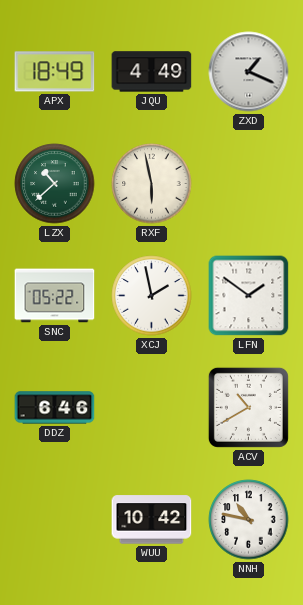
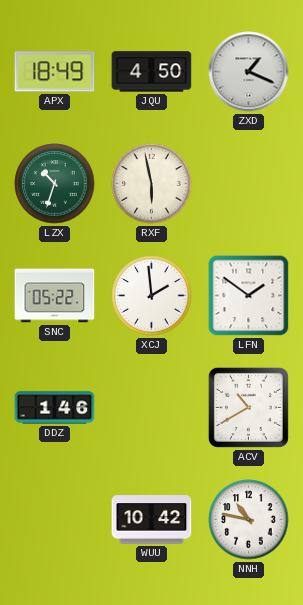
JQU: 4:49 -> 4:50
LZX: 10:38 -> 10:33
XCJ: 1:58 -> 1:59
DDZ: 6:46 -> 1:46
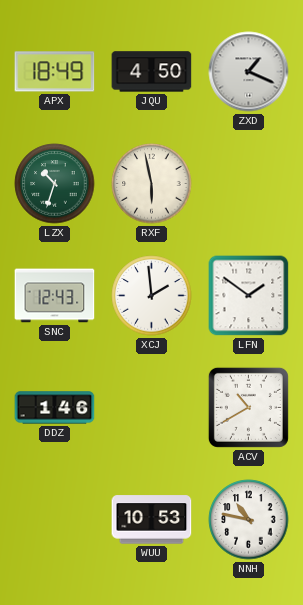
SNC: 05:22 -> 12:43
WUU: 10:42 -> 10:53
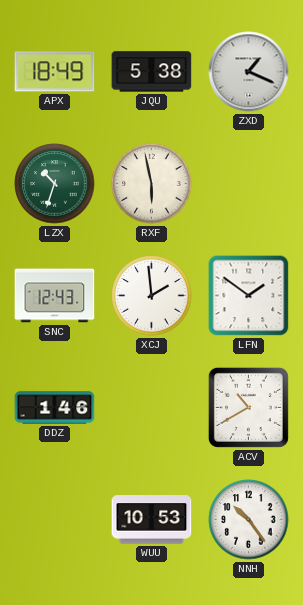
JQU: 4:50 -> 5:38
NNH: 10:47 -> 10:24
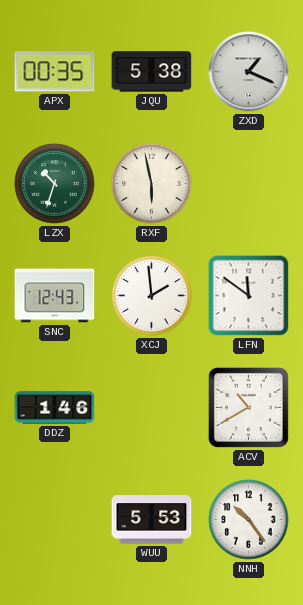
APX: 18:49 -> 00:35
LFN: 1:51 -> 11:51
WUU: 10:53 -> 5:53
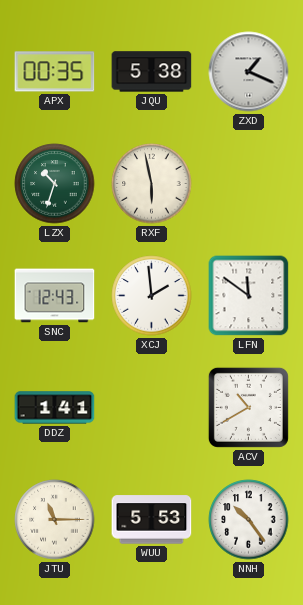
DDZ: 1:46 -> 1:41
JTU: none -> 11:15
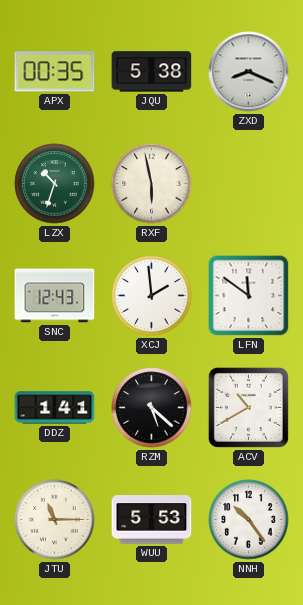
ZXD: 1:19 -> 8:19
RZM: none -> 5:22
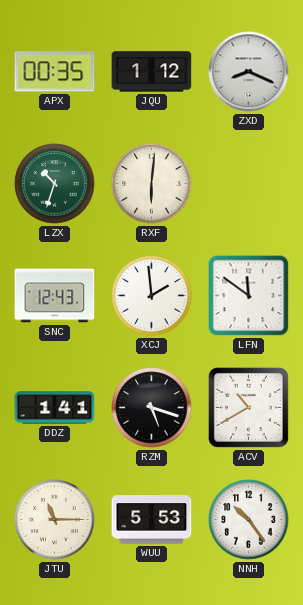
JQU: 5:38 -> 1:12
RXF: 5:58 -> 6:01
RZM: 5:22 -> 5:18
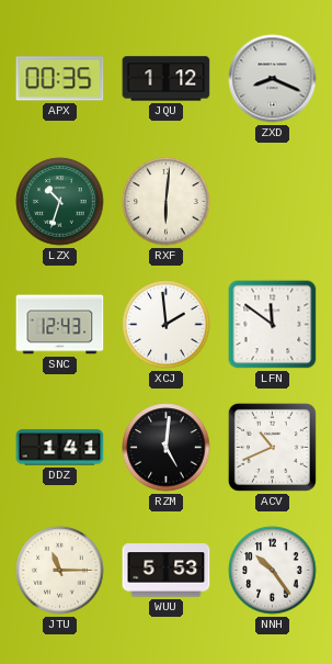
RZM: 5:18 -> 5:01
ACV: 10:40 -> 10:41
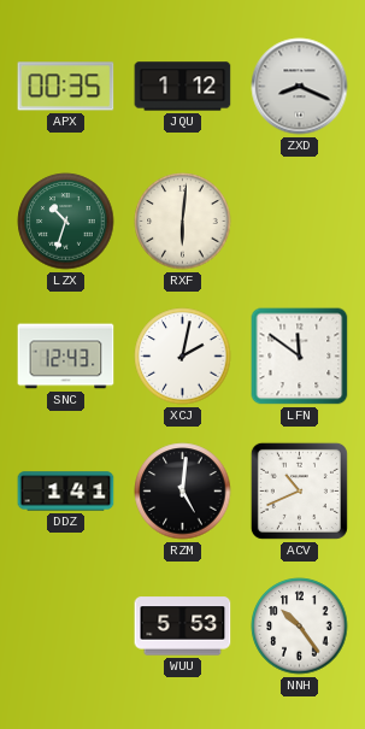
XCJ: 1:59 -> 2:02
JTU: 11:15 -> none
